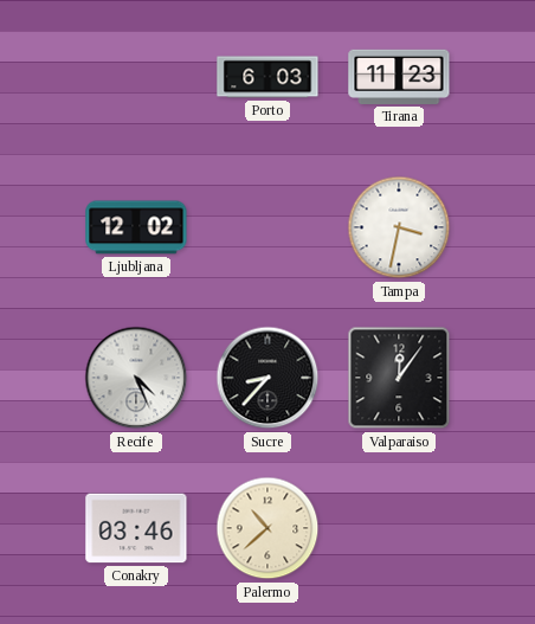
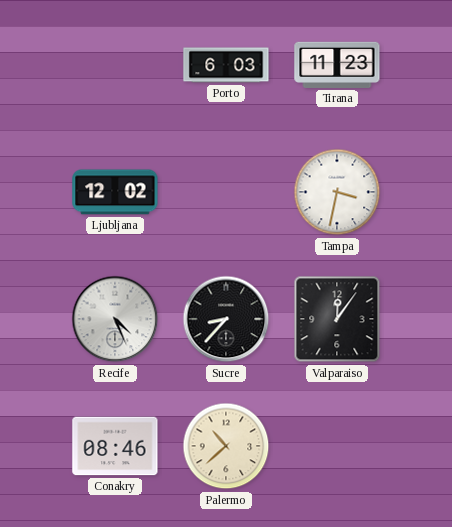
Conakry: 03:46 -> 08:46
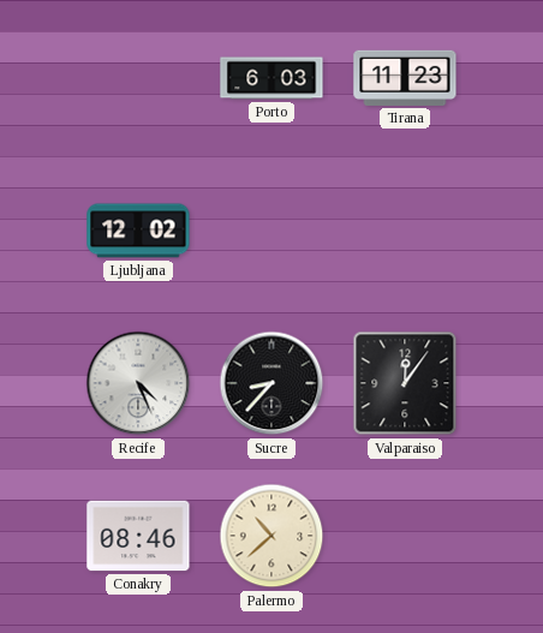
Tampa: 3:32 -> none
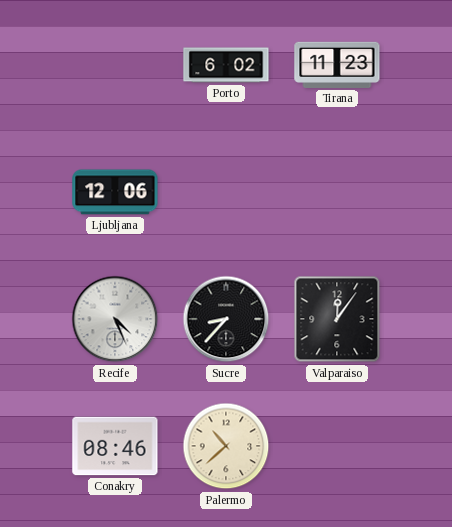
Porto: 6:03 -> 6:02
Ljubljana: 12:02 -> 12:06
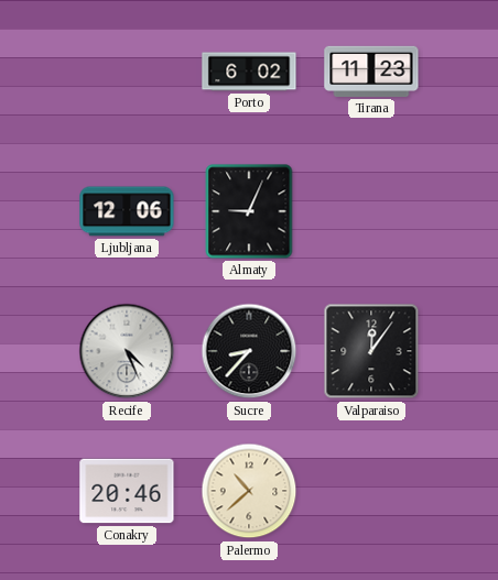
Almaty: none -> 9:04
Conakry: 08:46 -> 20:46
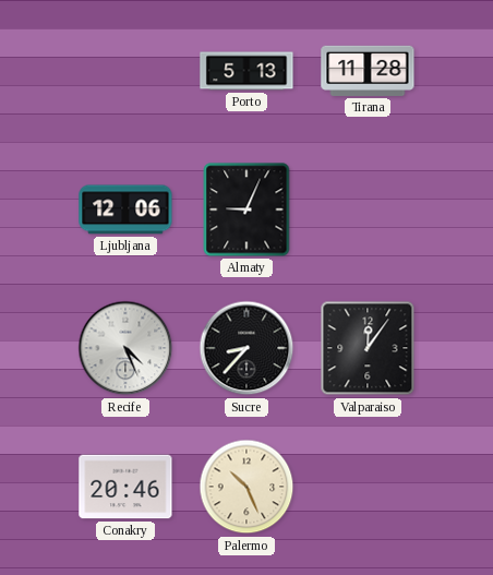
Porto: 6:02 -> 5:13
Tirana: 11:23 -> 11:28
Palermo: 10:38 -> 10:26
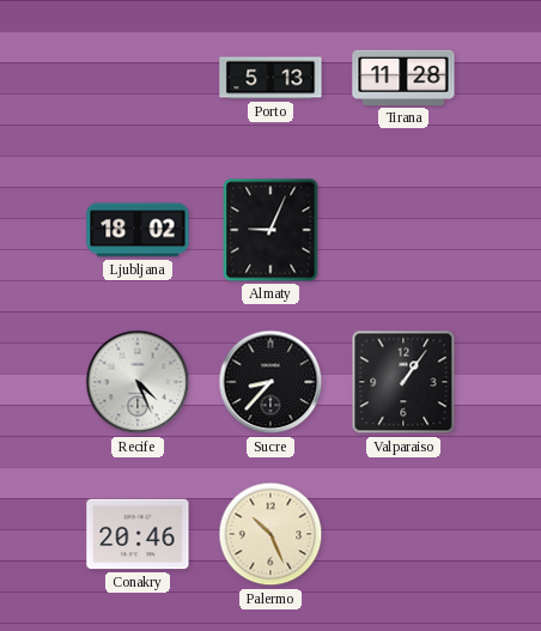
Ljubljana: 12:06 -> 18:02
Valparaiso: 12:06 -> 1:06
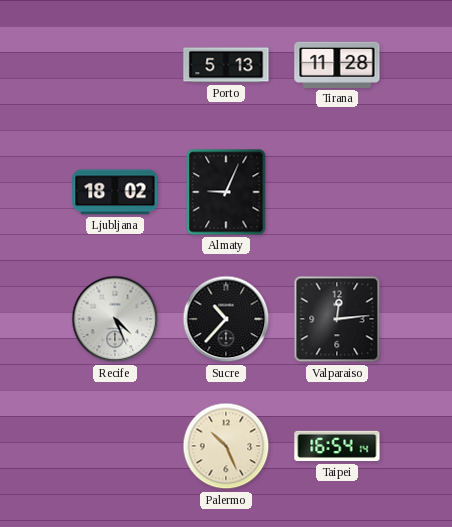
Sucre: 8:37 -> 10:37
Valparaiso: 1:06 -> 12:14
Conakry: 20:46 -> none
Taipei: none -> 16:54
